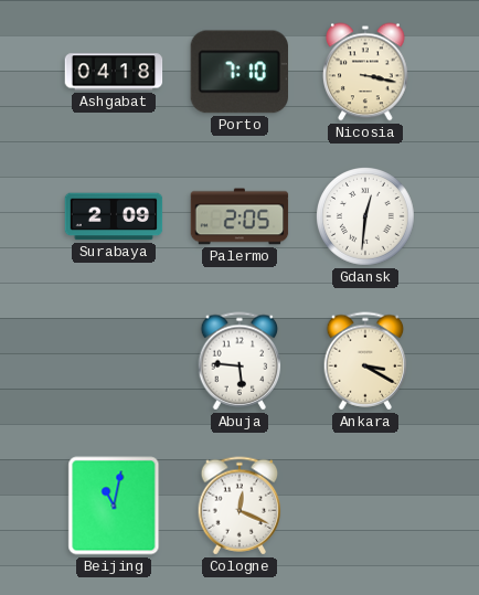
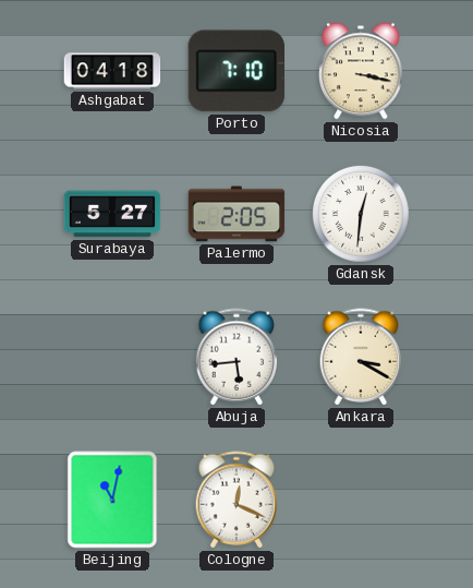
Surabaya: 2:09 -> 5:27
Abuja: 5:46 -> 5:44
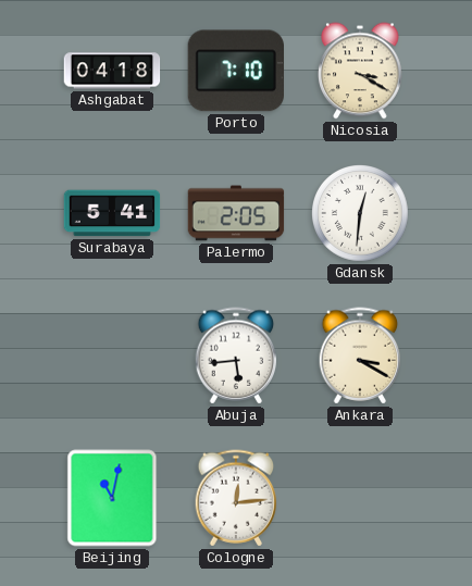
Nicosia: 3:17 -> 3:20
Surabaya: 5:27 -> 5:41
Cologne: 12:19 -> 12:14
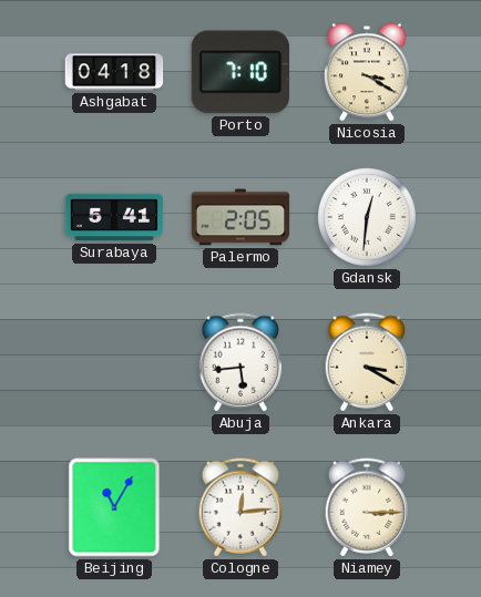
Beijing: 11:02 -> 11:05
Niamey: none -> 3:15
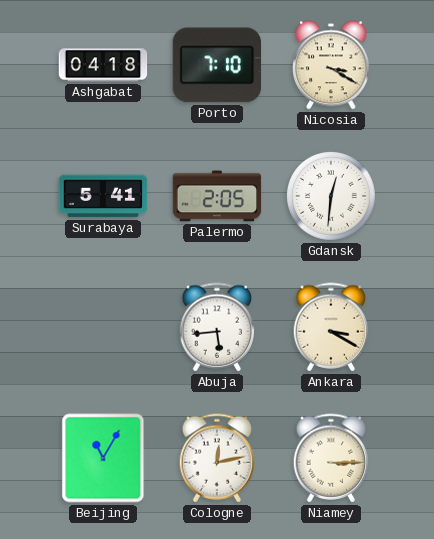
Cologne: 12:14 -> 12:13
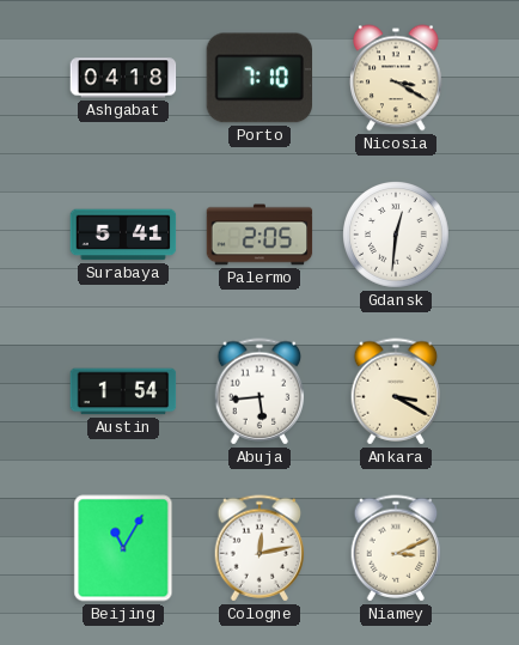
Austin: none -> 1:54
Niamey: 3:15 -> 3:11
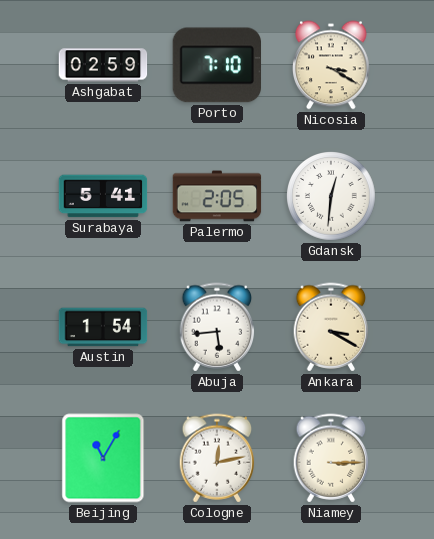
Ashgabat: 04:18 -> 02:59
Niamey: 3:11 -> 3:15
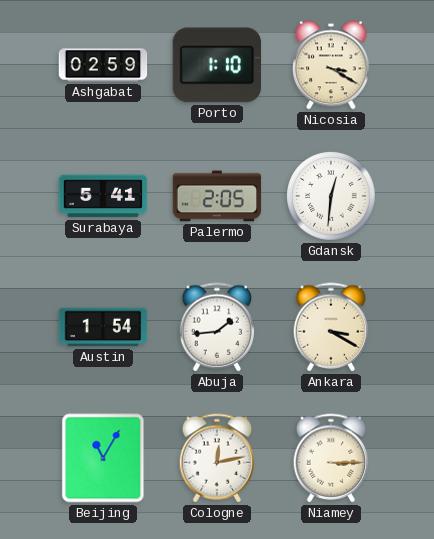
Porto: 7:10 -> 1:10
Abuja: 5:44 -> 1:44
